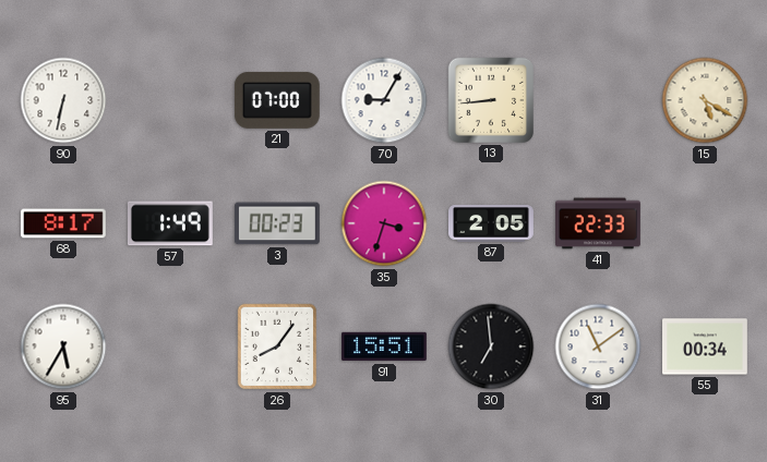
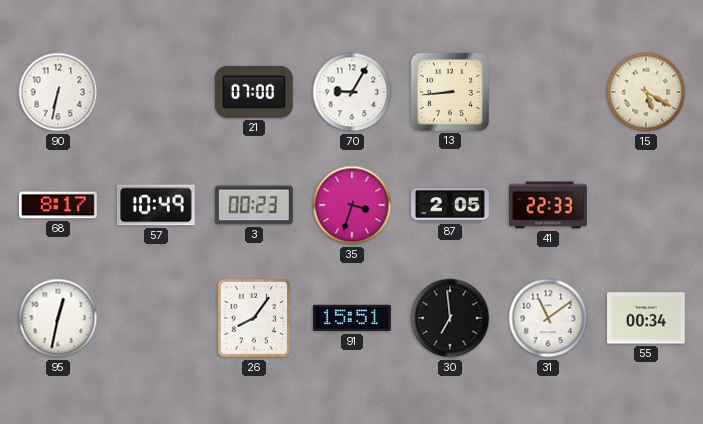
57: 1:49 -> 10:49
95: 5:35 -> 12:32
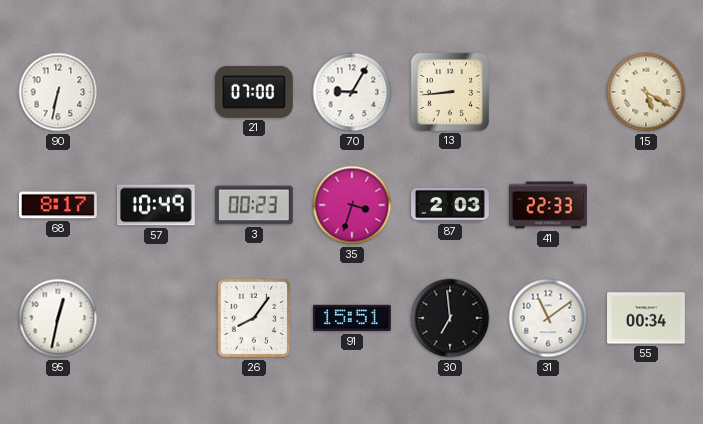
87: 2:05 -> 2:03
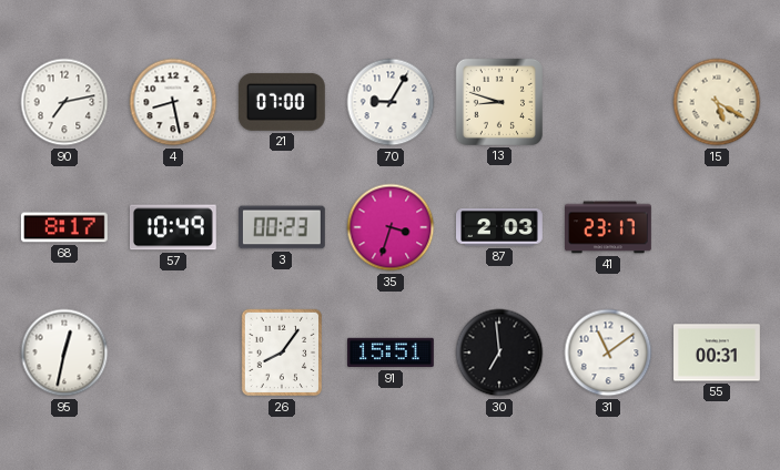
90: 6:32 -> 7:13
4: none -> 8:28
13: 8:44 -> 8:48
41: 22:33 -> 23:17
55: 00:34 -> 00:31
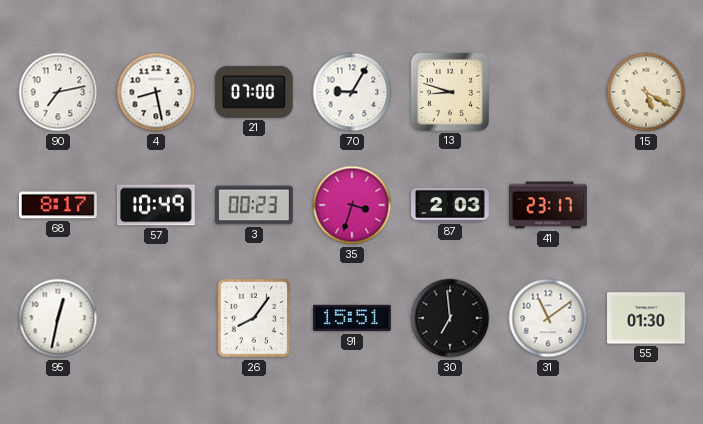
55: 00:31 -> 01:30
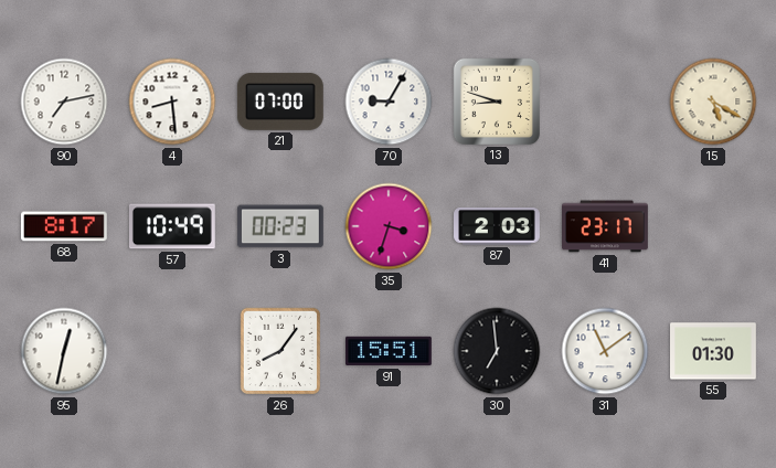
4: 8:28 -> 8:29
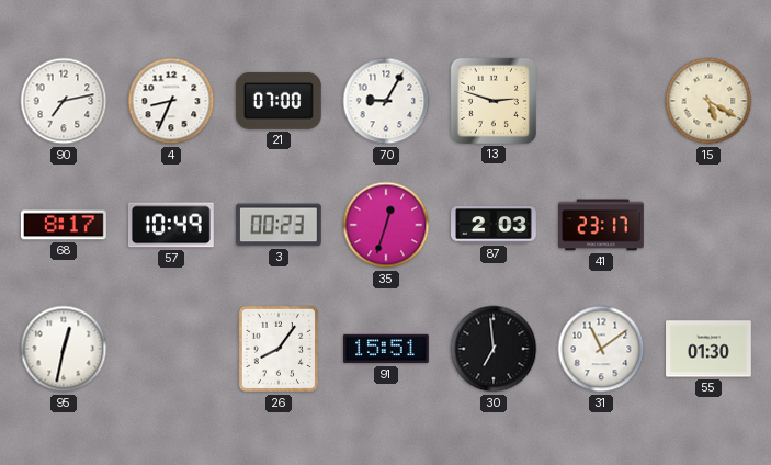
4: 8:29 -> 8:34
13: 8:48 -> 2:48
35: 3:33 -> 12:33
